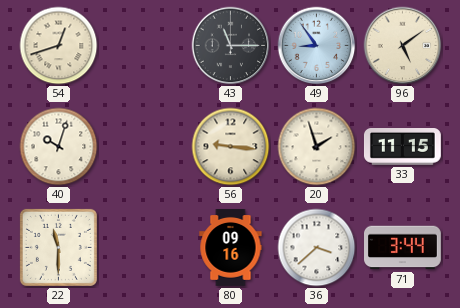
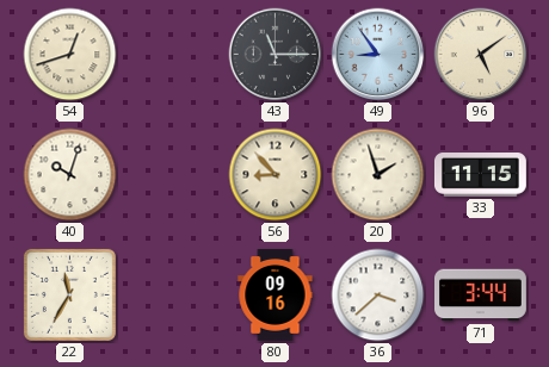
56: 9:16 -> 8:53
22: 11:30 -> 11:35
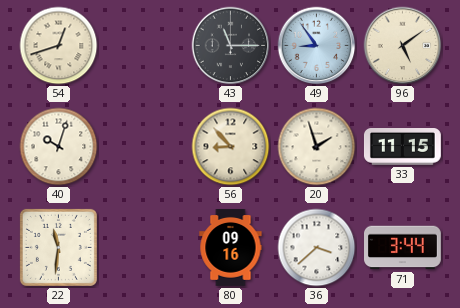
22: 11:35 -> 11:31
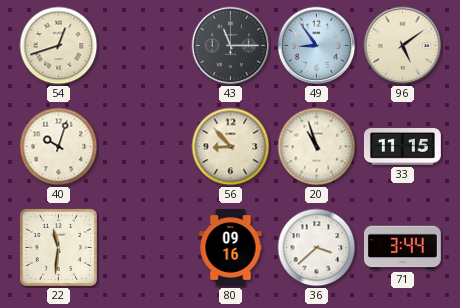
20: 1:57 -> 10:57
